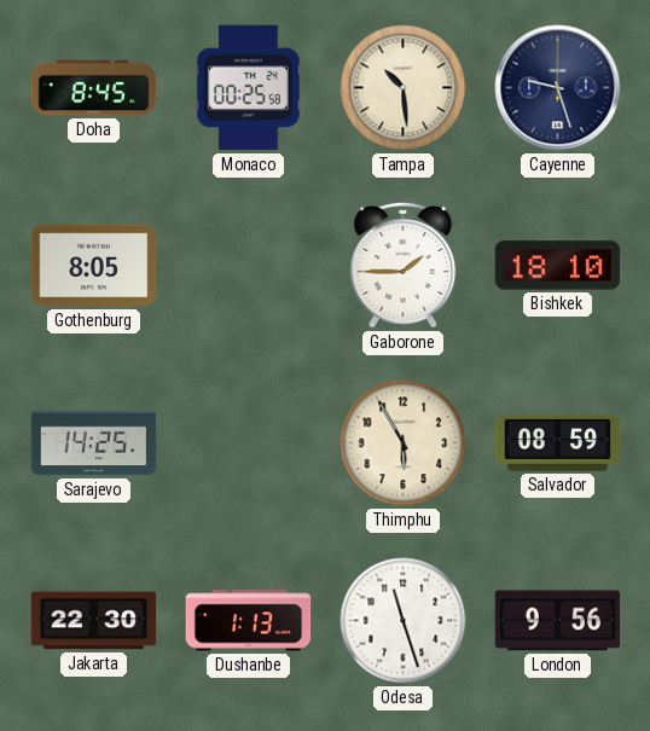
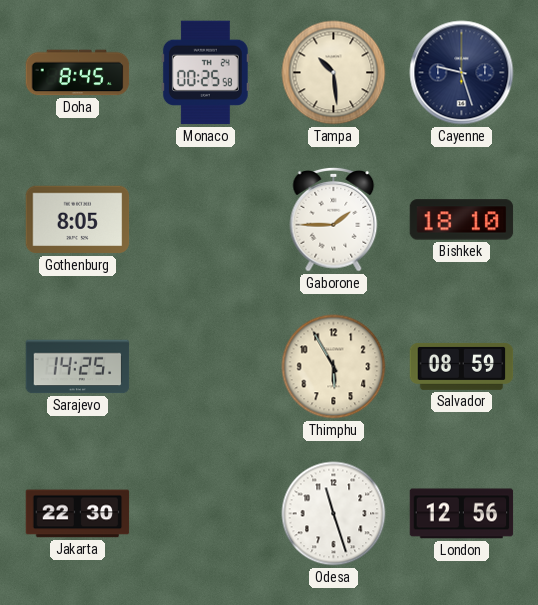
Dushanbe: 1:13 -> none
London: 9:56 -> 12:56
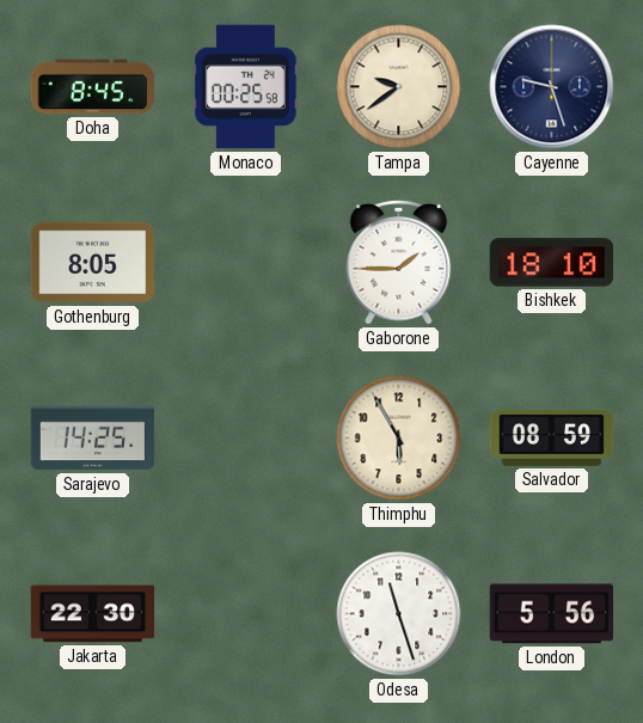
Tampa: 10:29 -> 9:39
London: 12:56 -> 5:56
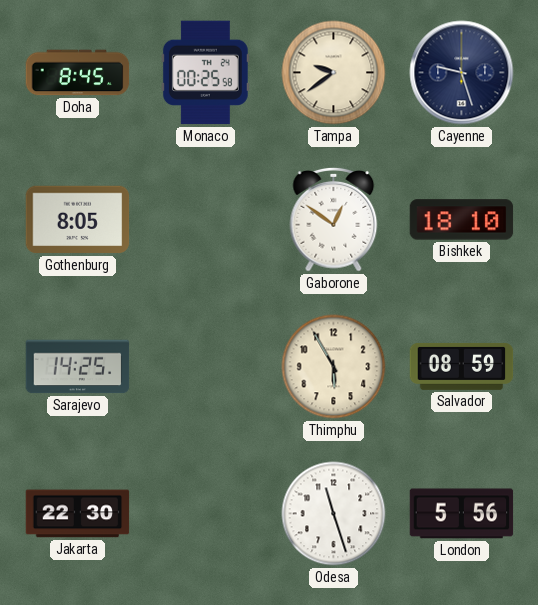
Gaborone: 1:45 -> 12:51
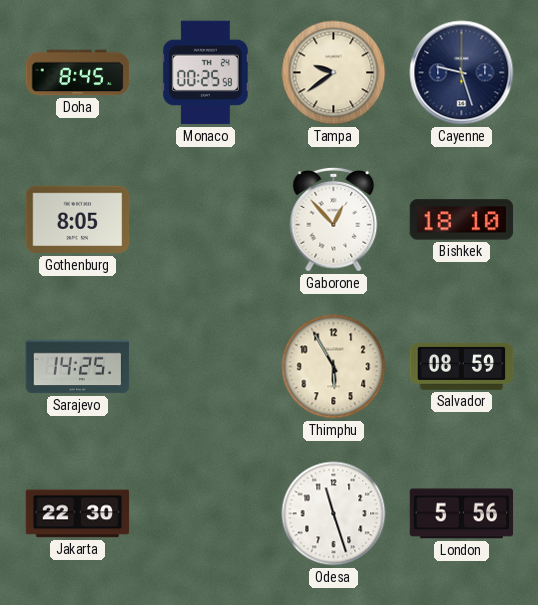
Gaborone: 12:51 -> 12:53
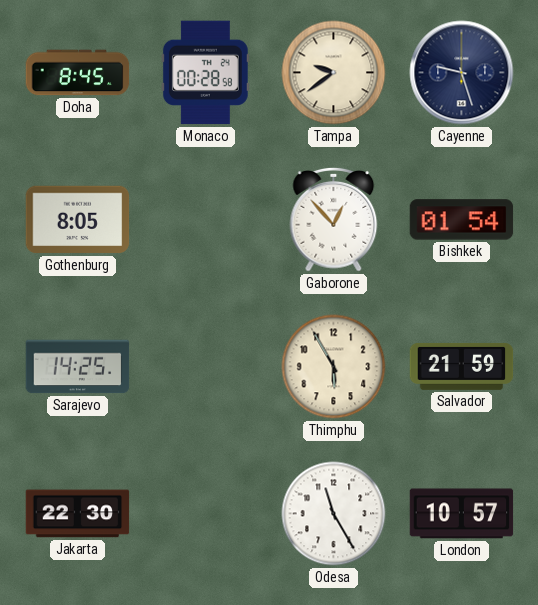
Monaco: 00:25 -> 00:28
Bishkek: 18:10 -> 01:54
Salvador: 08:59 -> 21:59
Odesa: 11:27 -> 11:25
London: 5:56 -> 10:57
